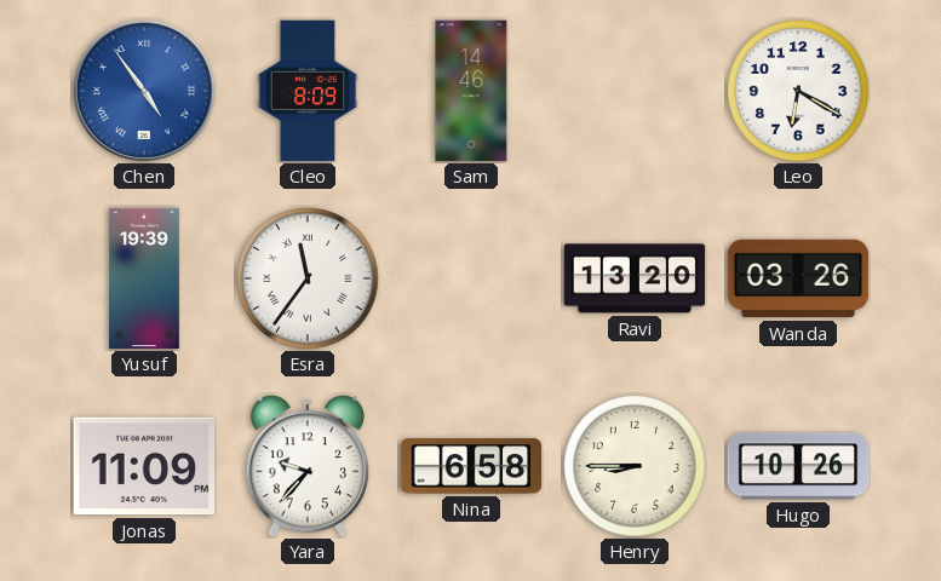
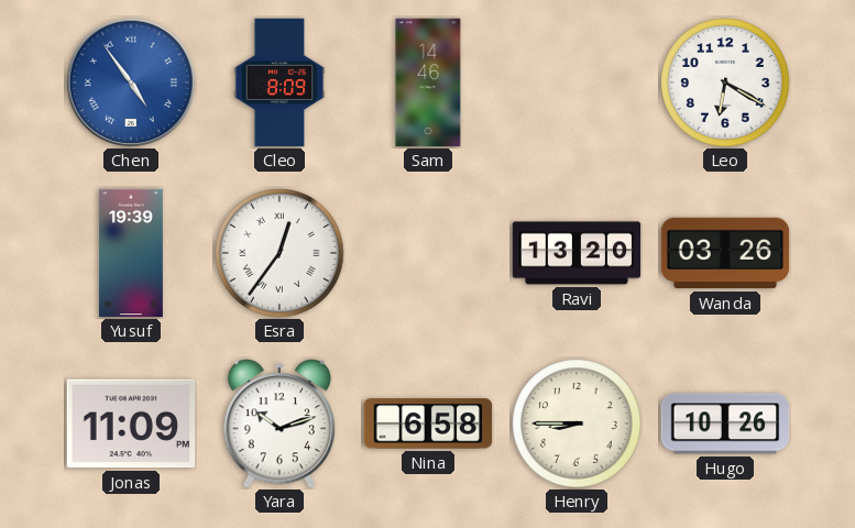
Esra: 11:36 -> 12:36
Yara: 9:37 -> 10:12
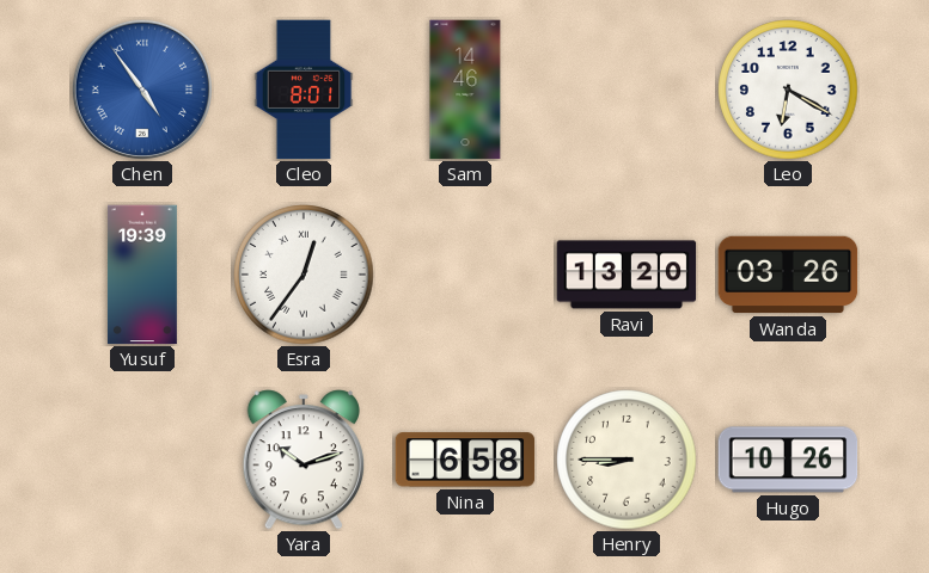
Cleo: 8:09 -> 8:01
Jonas: 11:09 -> none
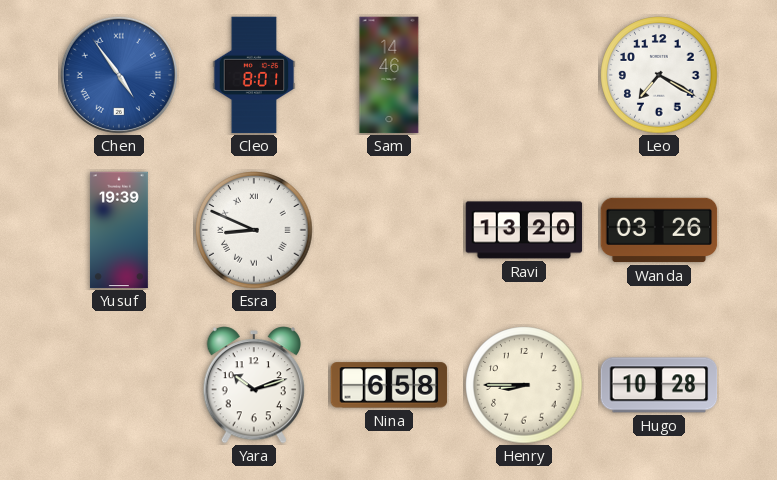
Leo: 6:20 -> 7:20
Esra: 12:36 -> 8:49
Hugo: 10:26 -> 10:28
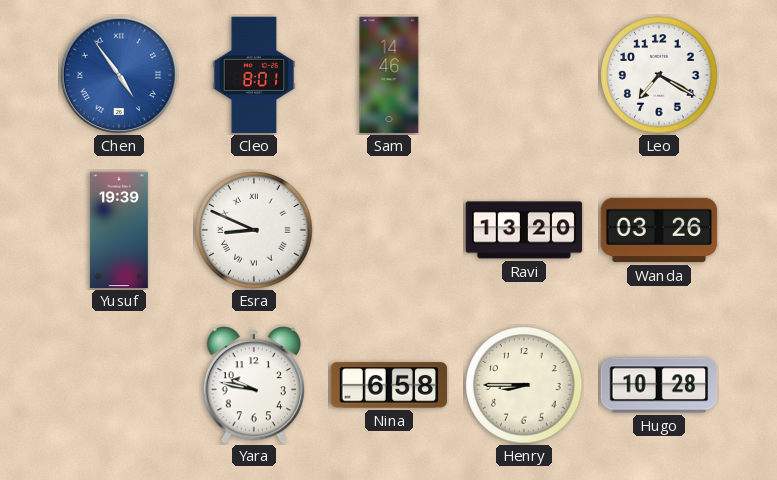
Yara: 10:12 -> 9:47
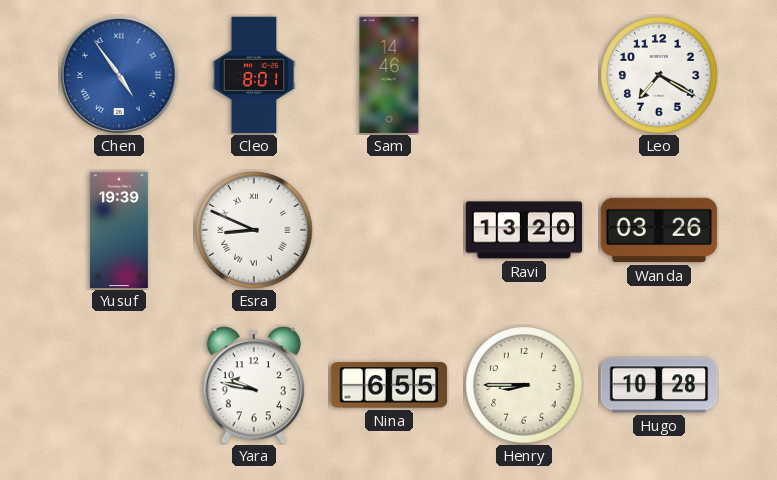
Nina: 6:58 -> 6:55
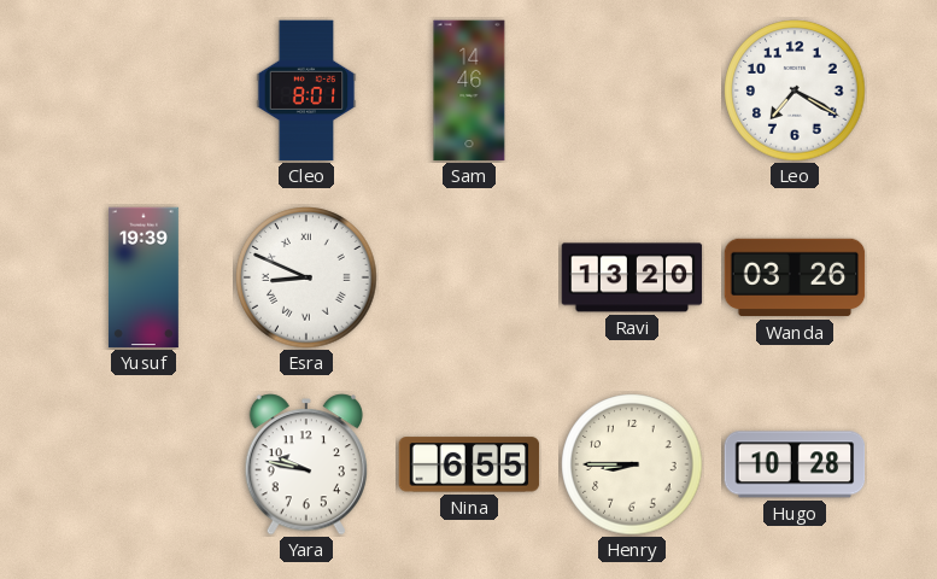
Chen: 4:54 -> none
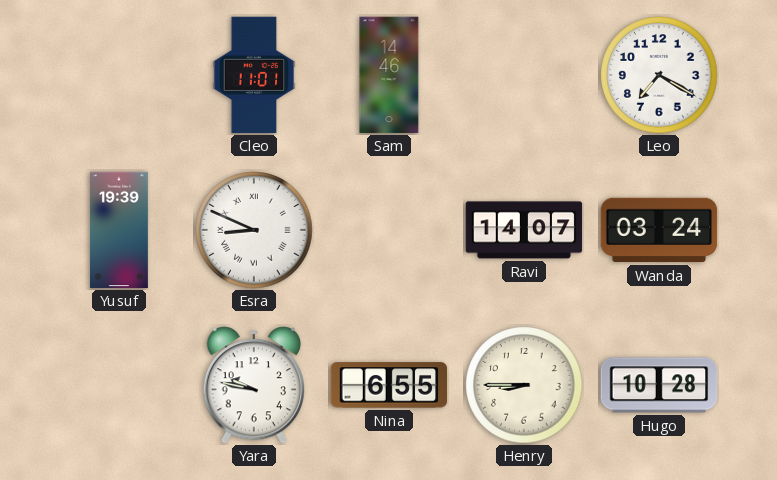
Cleo: 8:01 -> 11:01
Ravi: 13:20 -> 14:07
Wanda: 03:26 -> 03:24
